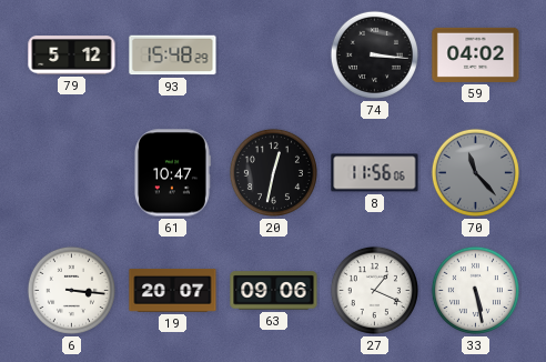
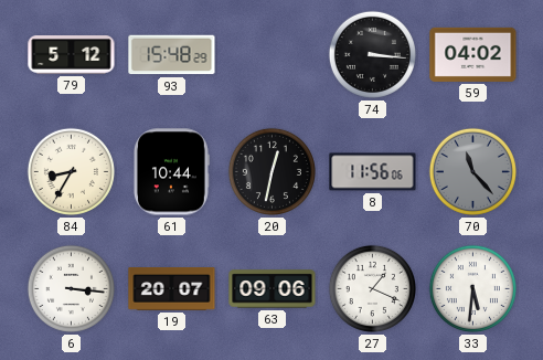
84: none -> 8:35
61: 10:47 -> 10:44
33: 5:28 -> 5:31
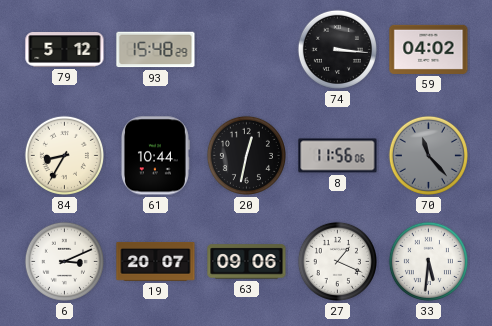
6: 3:16 -> 3:11
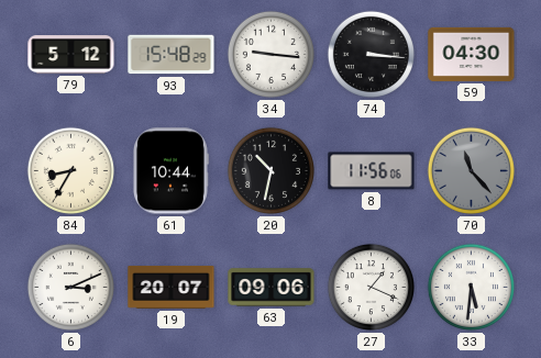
34: none -> 9:16
59: 04:02 -> 04:30
20: 12:32 -> 10:32
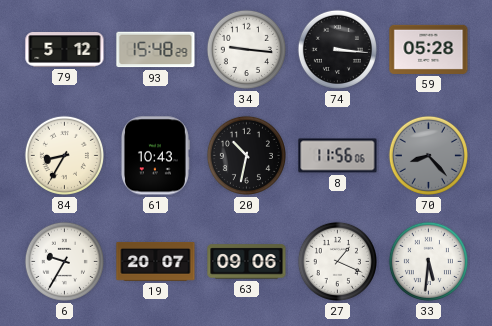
59: 04:30 -> 05:28
61: 10:44 -> 10:43
70: 11:23 -> 8:23
6: 3:11 -> 9:35
